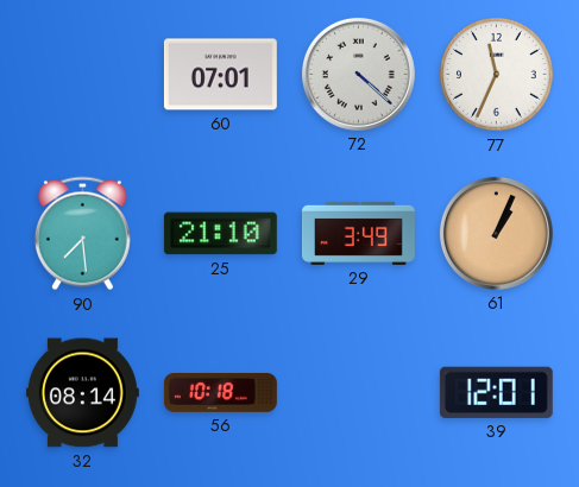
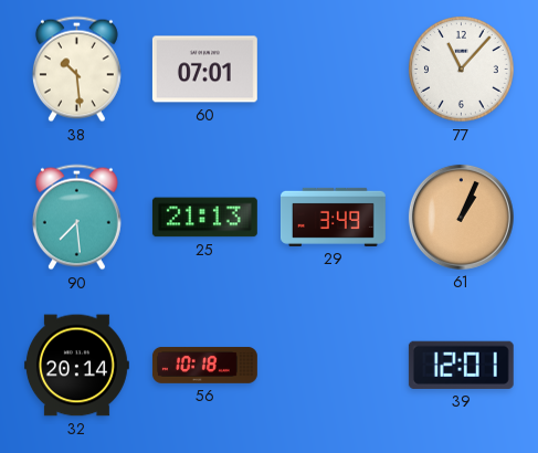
38: none -> 10:29
72: 4:22 -> none
77: 11:34 -> 11:07
25: 21:10 -> 21:13
32: 08:14 -> 20:14
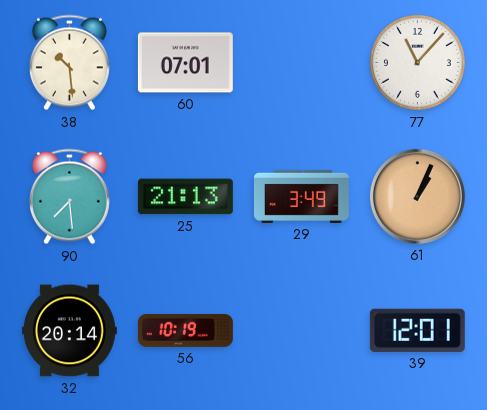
56: 10:18 -> 10:19
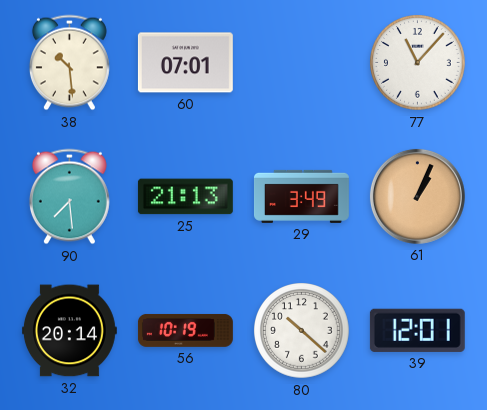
80: none -> 10:22
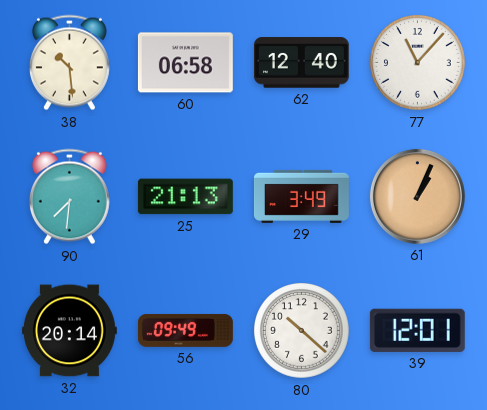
60: 07:01 -> 06:58
62: none -> 12:40
90: 7:29 -> 7:31
56: 10:19 -> 09:49
